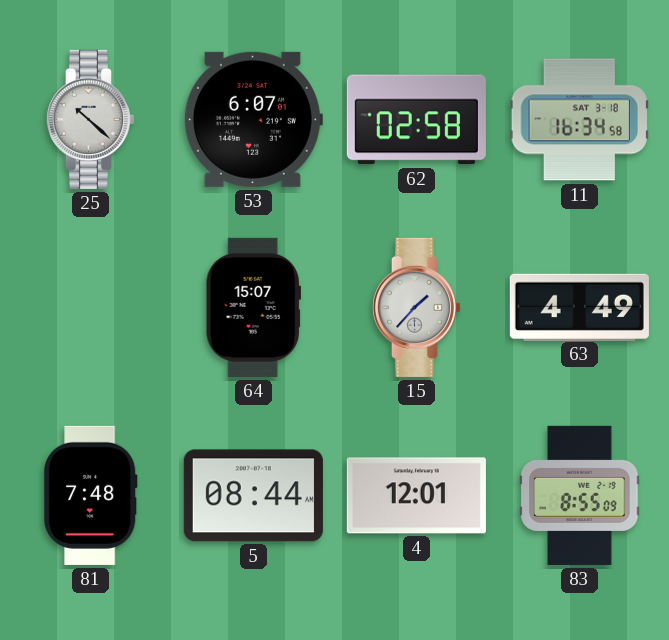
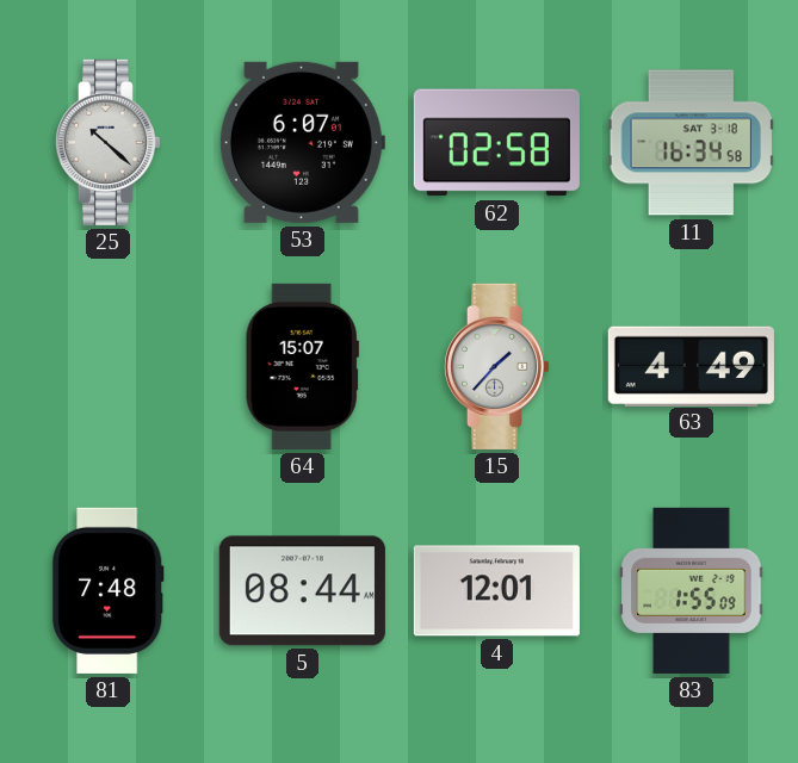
83: 8:55 -> 1:55
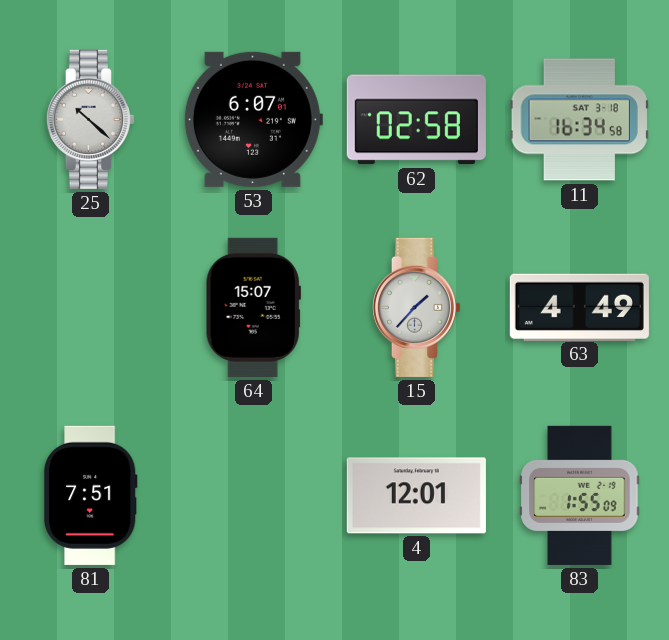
81: 7:48 -> 7:51
5: 08:44 -> none
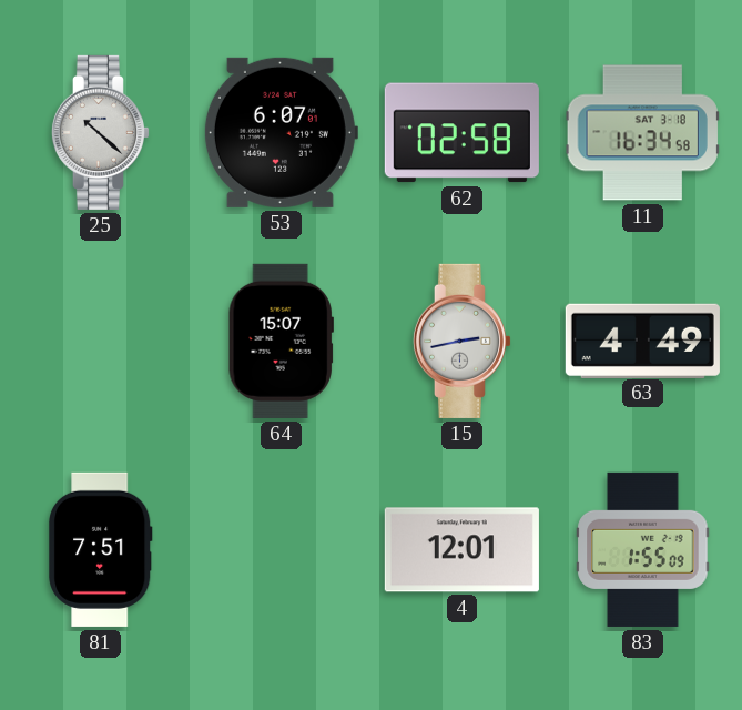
15: 1:37 -> 2:43
